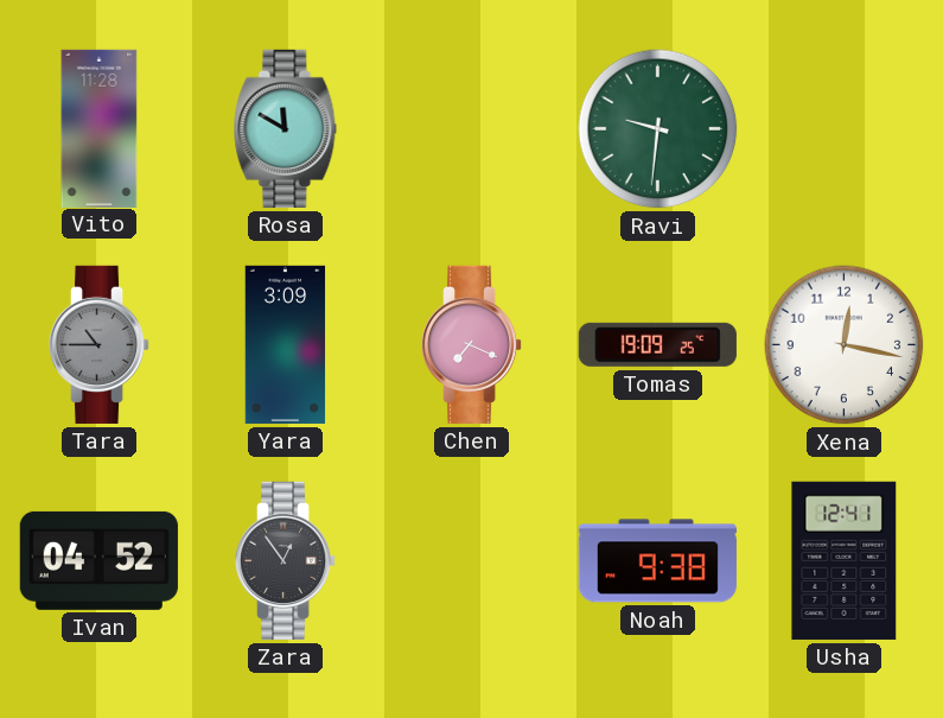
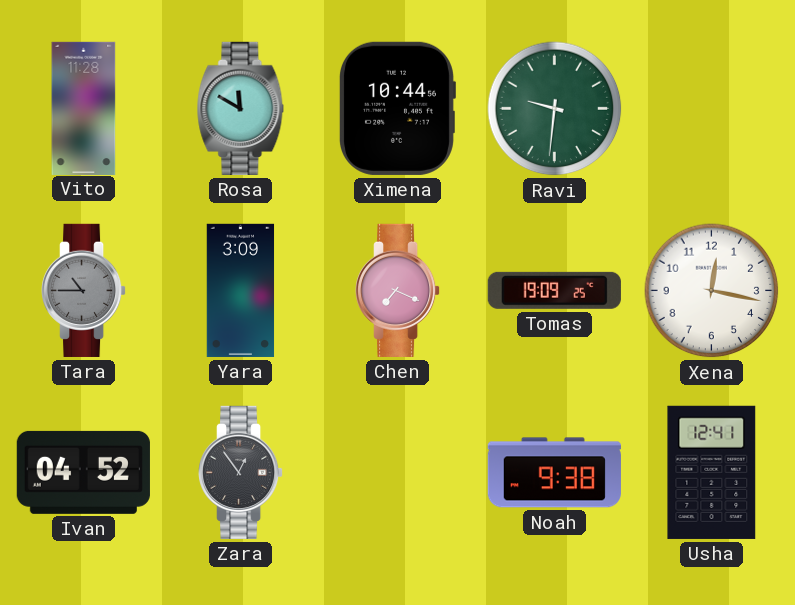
Ximena: none -> 10:44
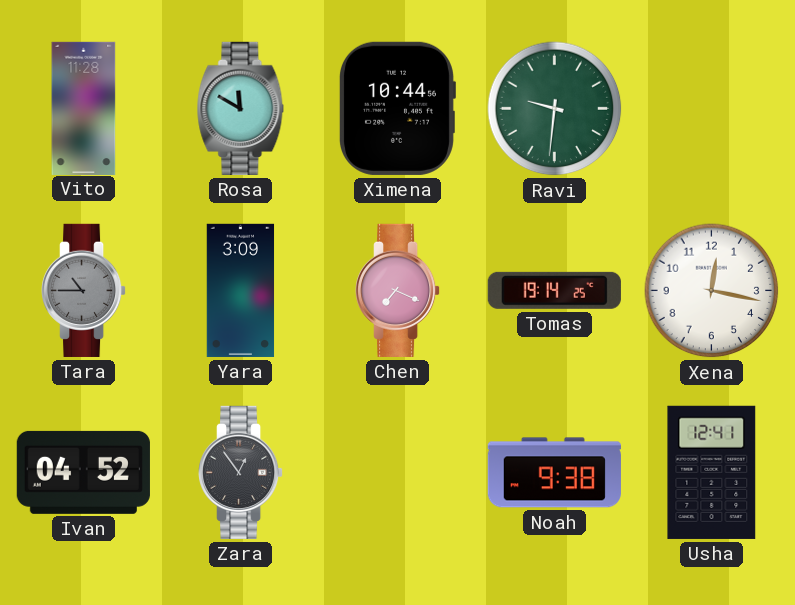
Tomas: 19:09 -> 19:14
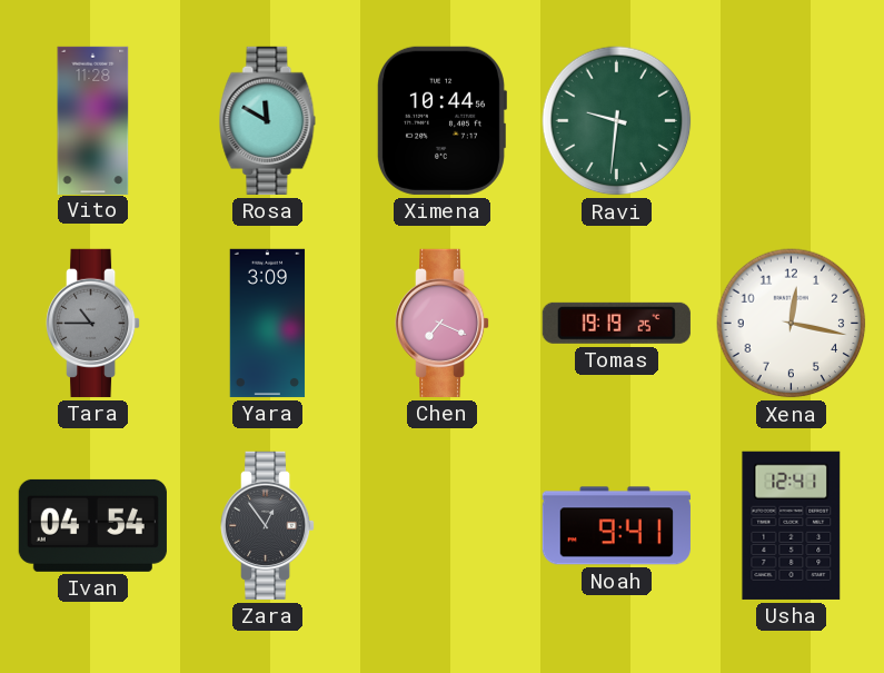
Tomas: 19:14 -> 19:19
Ivan: 04:52 -> 04:54
Noah: 9:38 -> 9:41
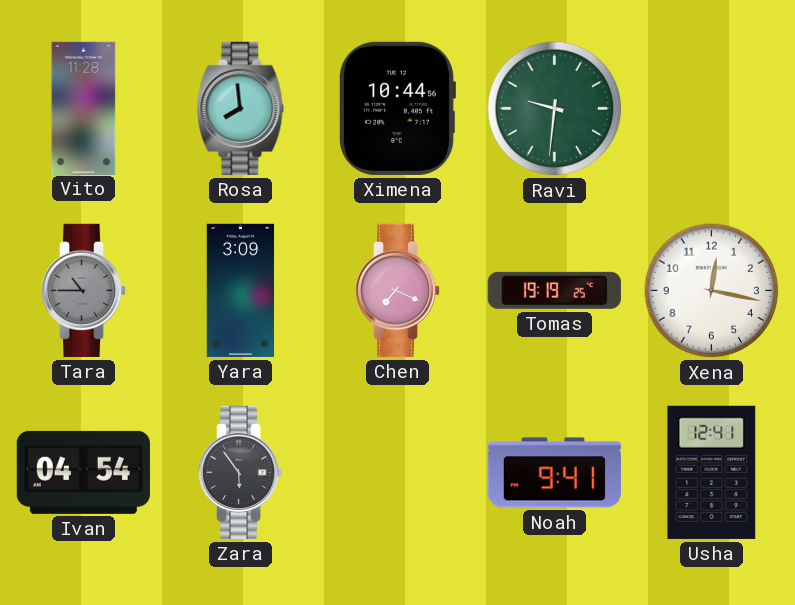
Rosa: 11:50 -> 7:59
Zara: 12:54 -> 5:54
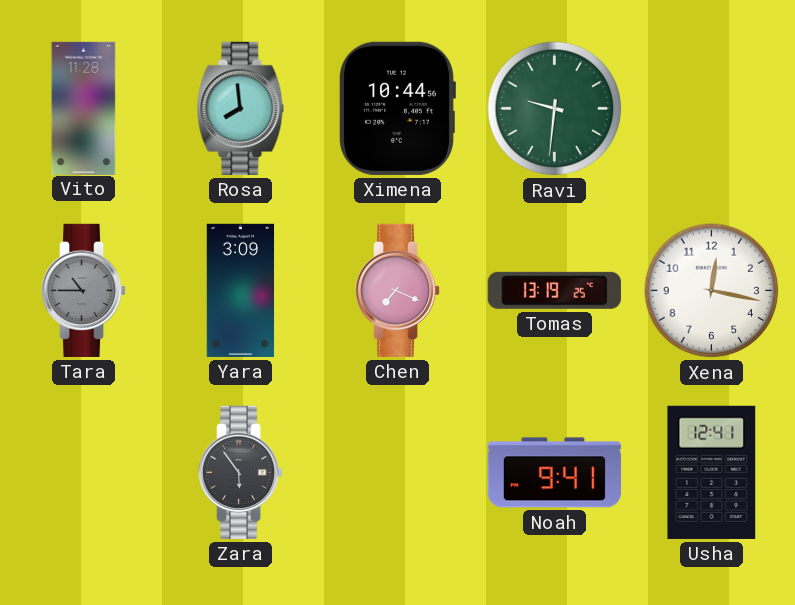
Tomas: 19:19 -> 13:19
Ivan: 04:54 -> none
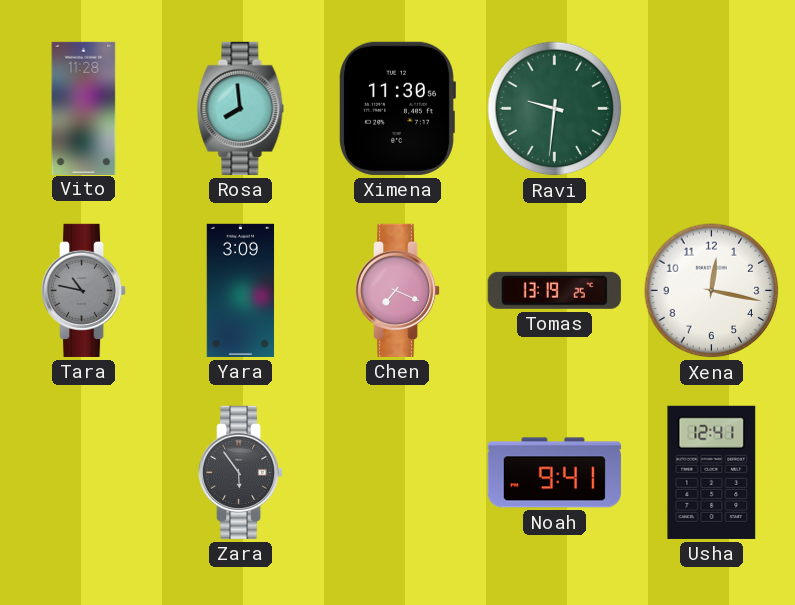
Ximena: 10:44 -> 11:30
Tara: 10:45 -> 10:47
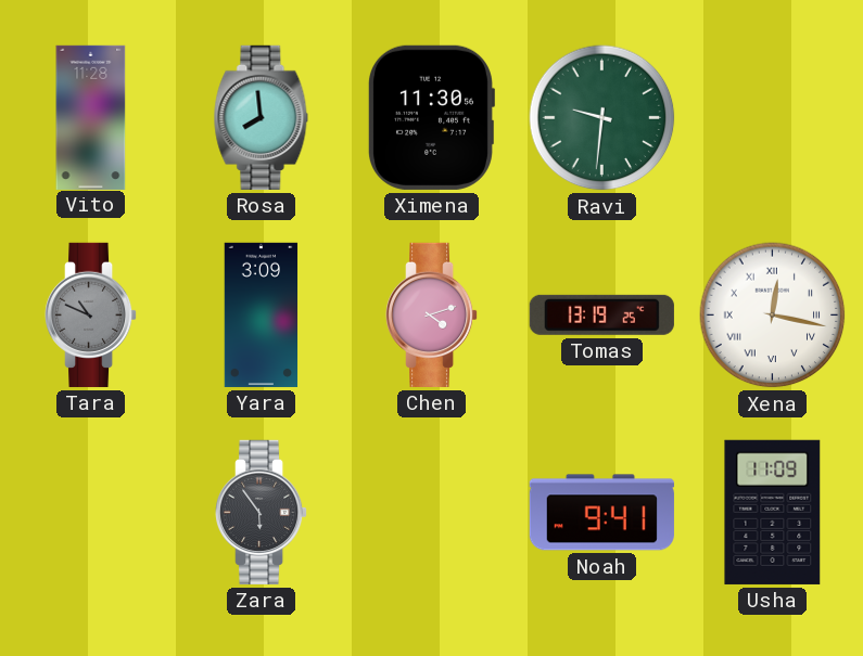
Tara: 10:47 -> 10:49
Chen: 7:19 -> 4:12
Xena numerals: Arabic -> Roman
Usha: 12:41 -> 11:09
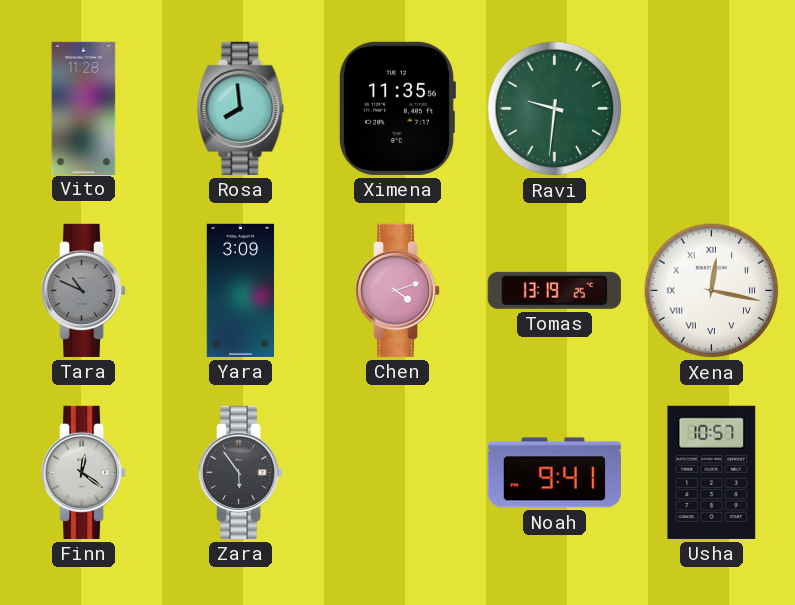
Ximena: 11:30 -> 11:35
Finn: none -> 12:21
Usha: 11:09 -> 10:57
